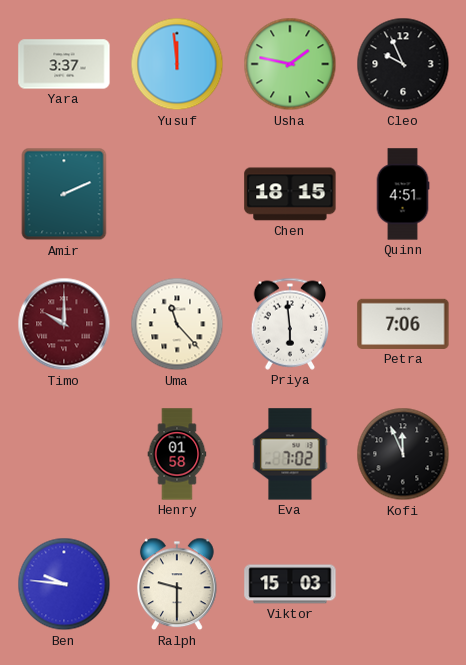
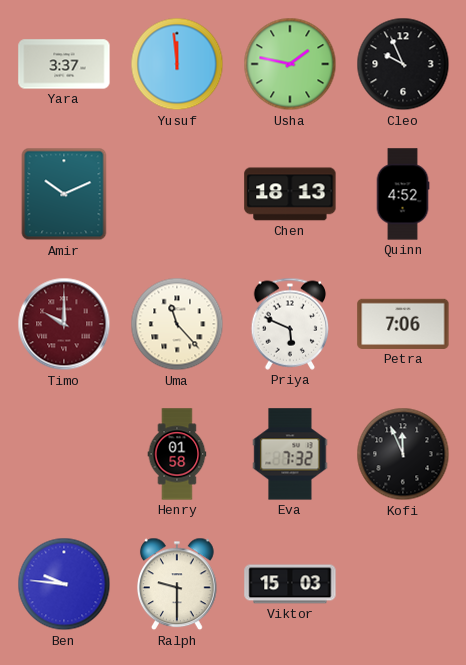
Amir: 2:11 -> 10:11
Chen: 18:15 -> 18:13
Quinn: 4:51 -> 4:52
Priya: 5:59 -> 5:49
Eva: 7:02 -> 7:32
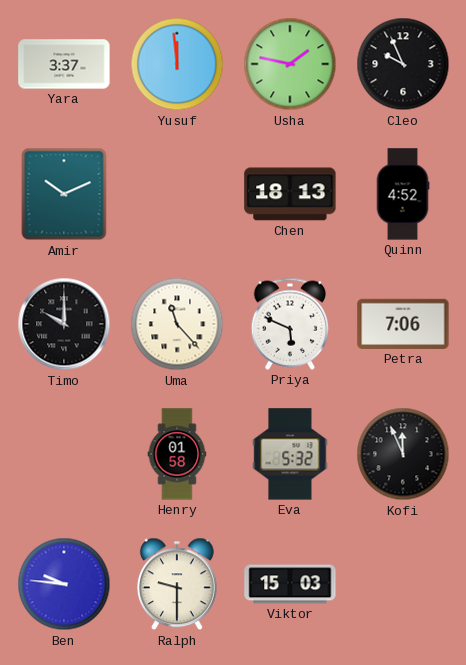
Timo dial: burgundy -> black
Eva: 7:32 -> 5:32
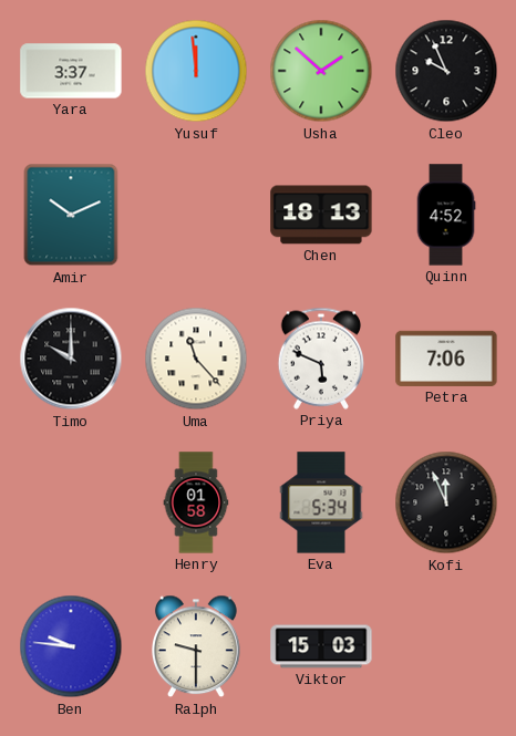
Usha: 1:47 -> 1:52
Eva: 5:32 -> 5:34
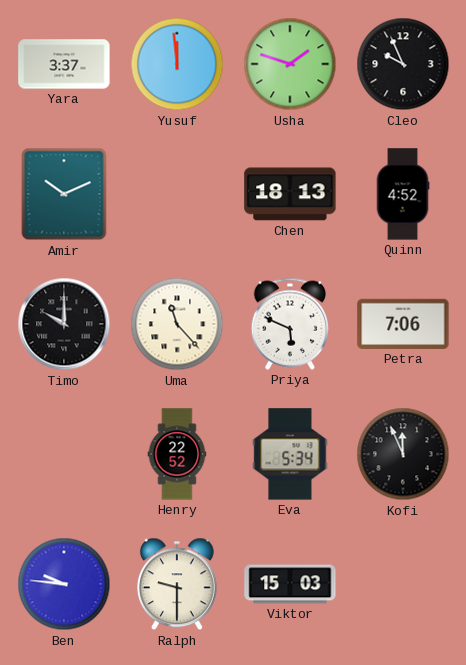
Usha: 1:52 -> 1:48
Henry: 01:58 -> 22:52
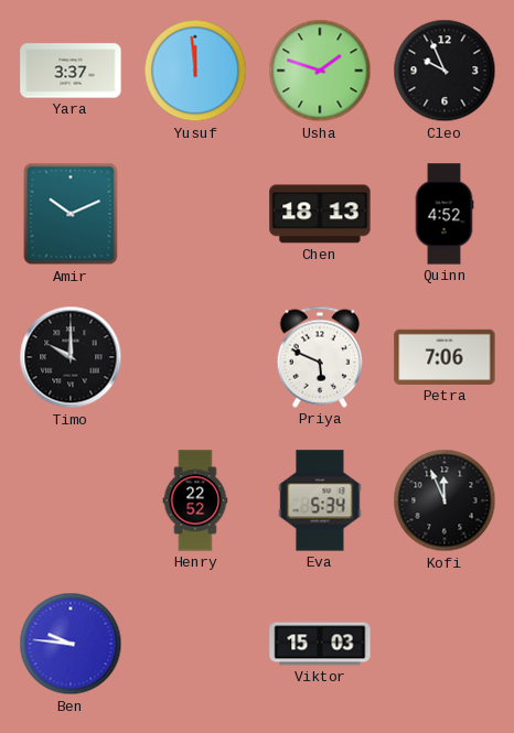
Uma: 11:23 -> none
Ralph: 9:30 -> none
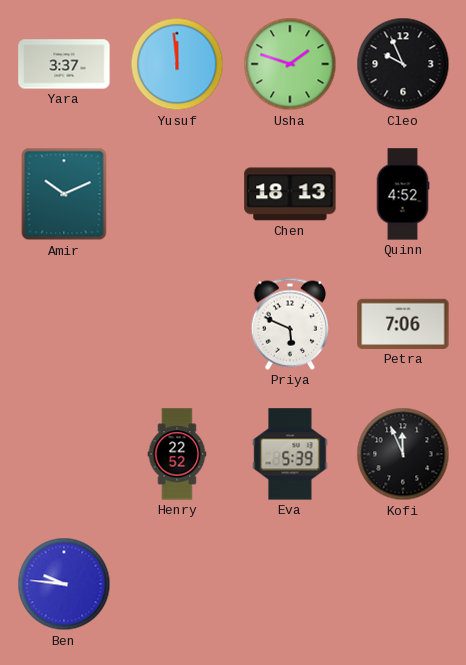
Timo: 10:00 -> none
Eva: 5:34 -> 5:39
Viktor: 15:03 -> none
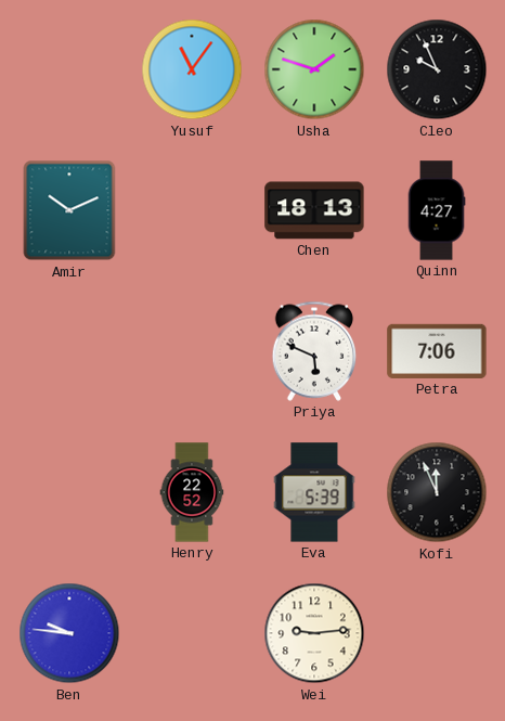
Yara: 3:37 -> none
Yusuf: 11:59 -> 11:06
Quinn: 4:52 -> 4:27
Wei: none -> 9:14
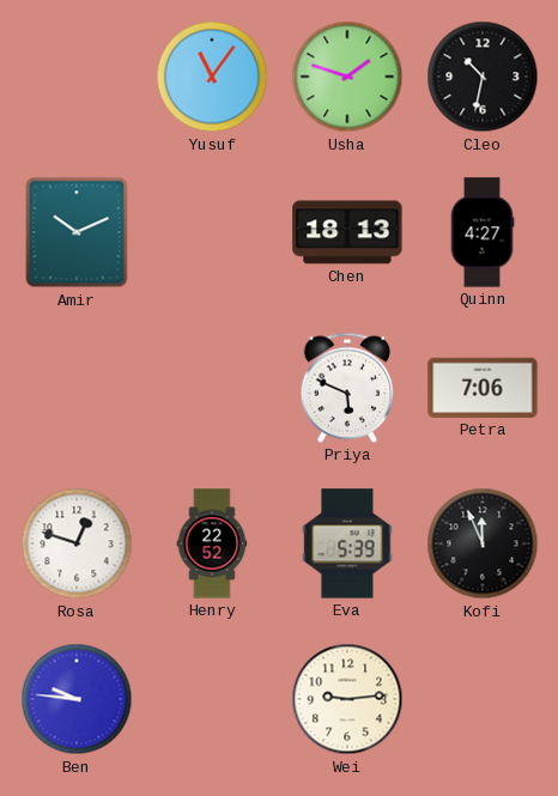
Cleo: 9:56 -> 10:32
Rosa: none -> 12:48
